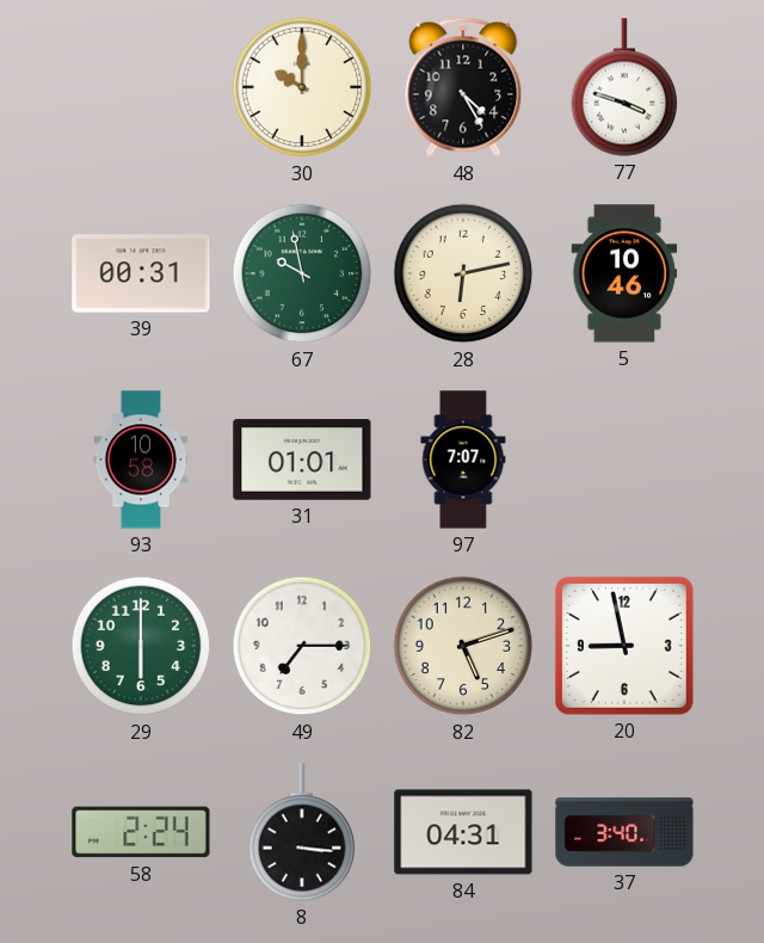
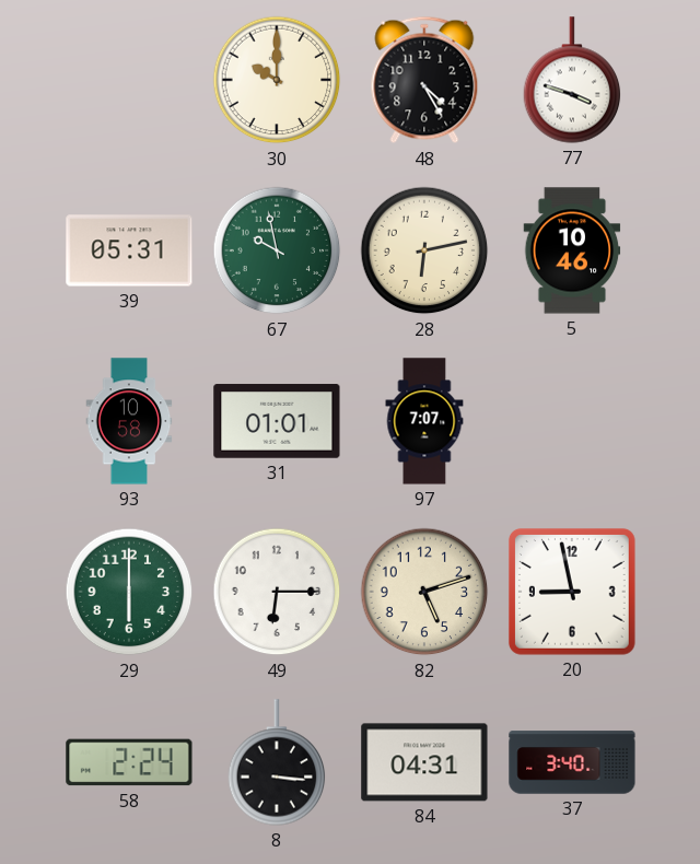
39: 00:31 -> 05:31
49: 7:15 -> 6:15
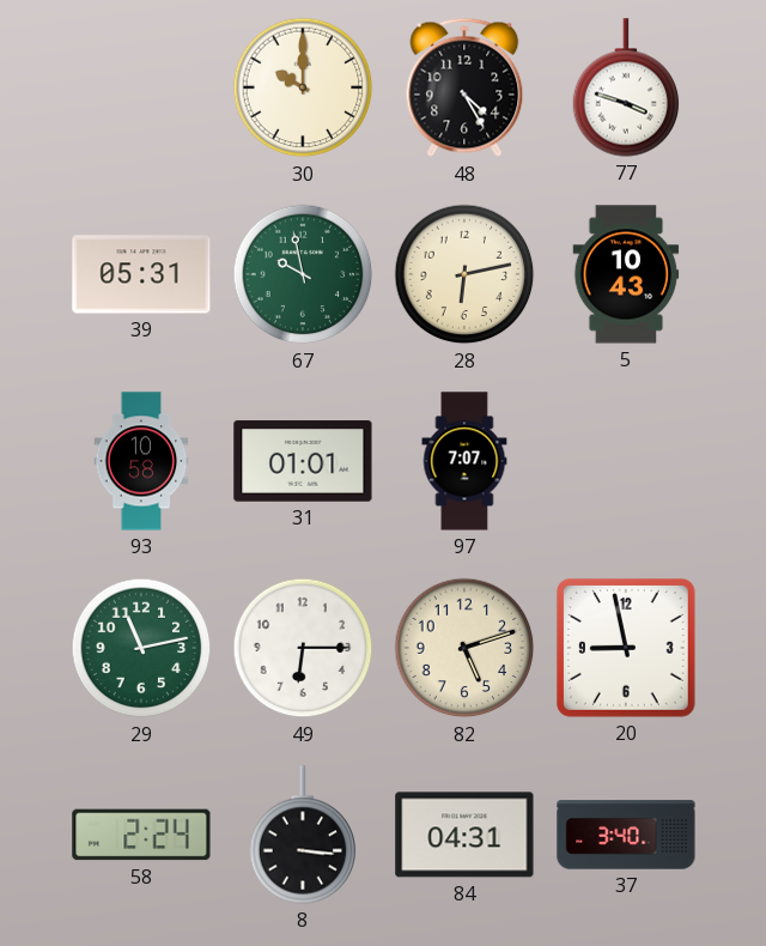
5: 10:46 -> 10:43
29: 6:00 -> 11:13
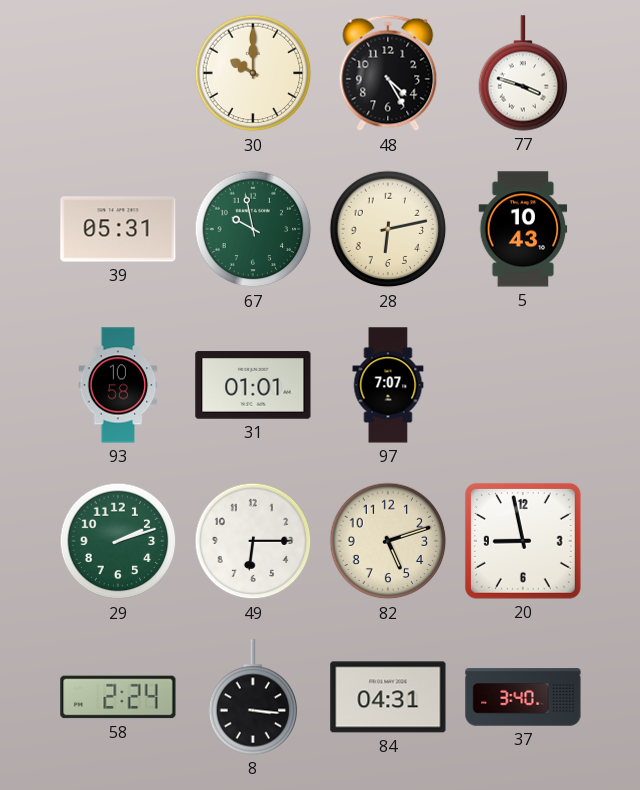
29: 11:13 -> 2:12
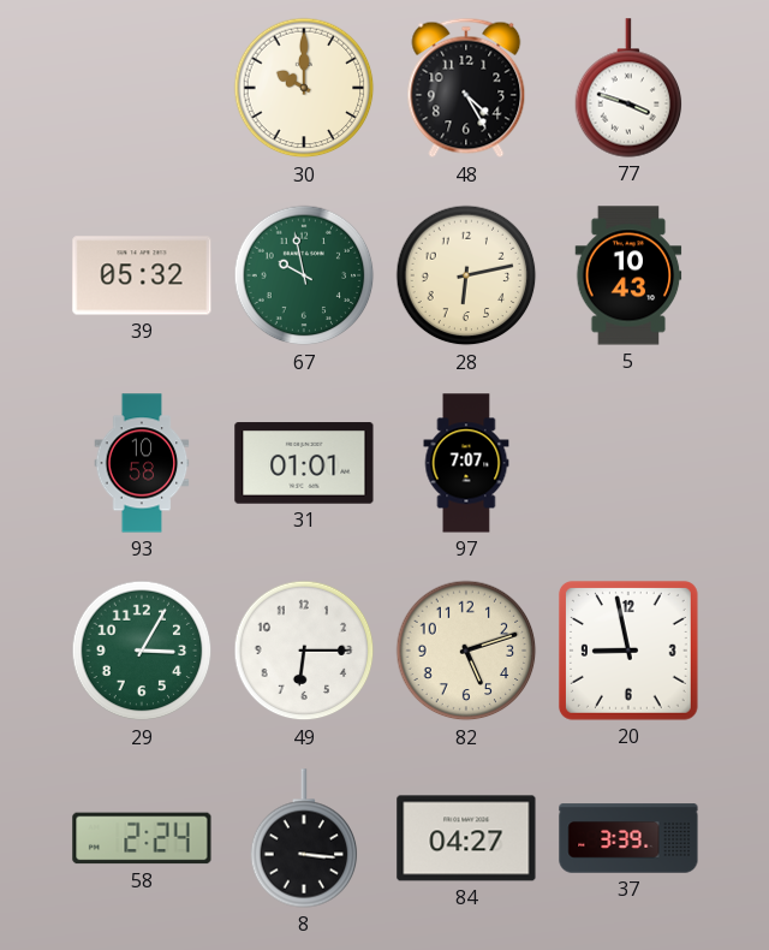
39: 05:31 -> 05:32
29: 2:12 -> 3:05
84: 04:31 -> 04:27
37: 3:40 -> 3:39
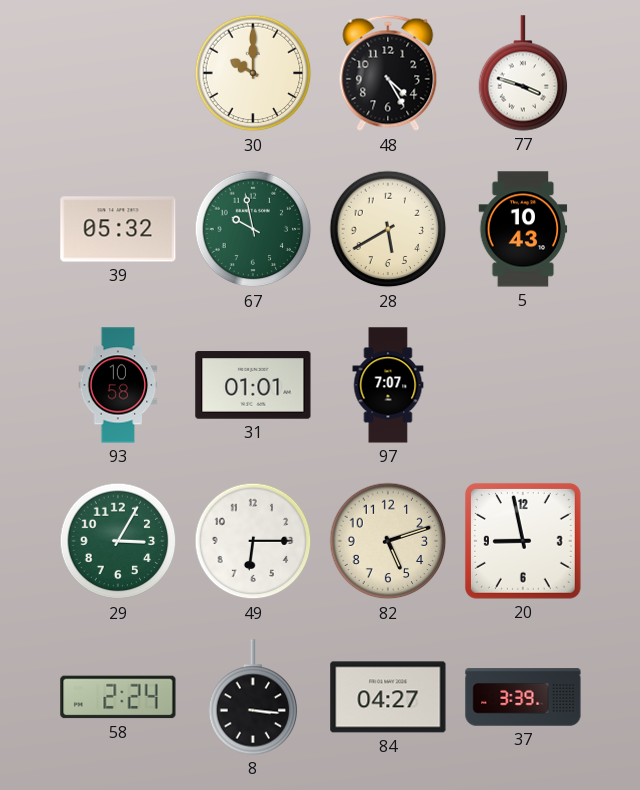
28: 6:13 -> 5:40
